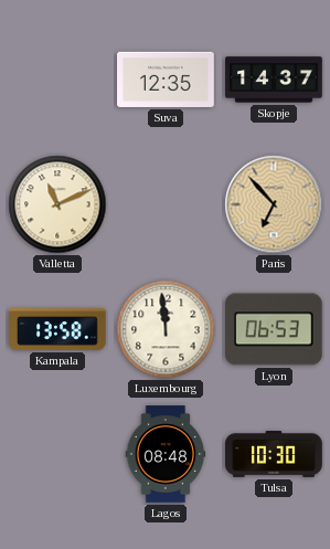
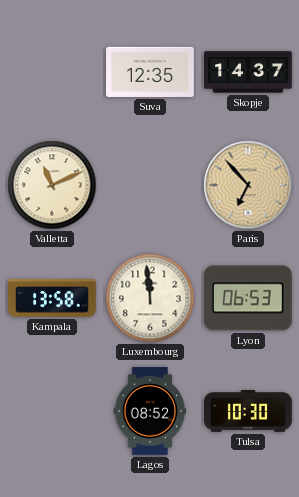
Lagos: 08:48 -> 08:52
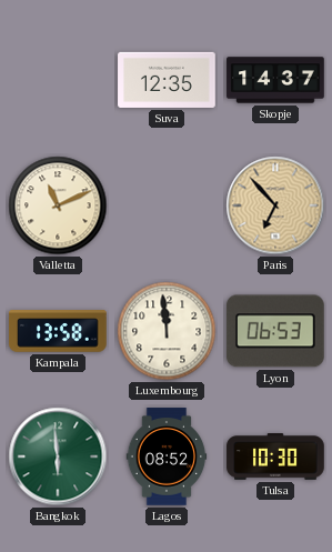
Bangkok: none -> 5:59
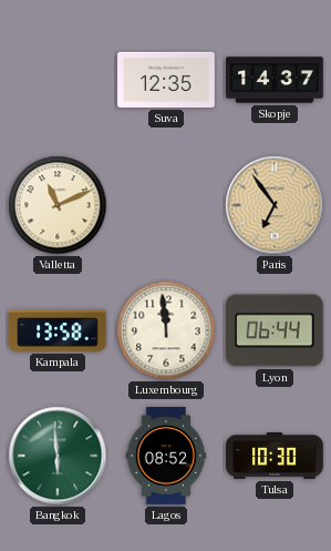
Paris: 6:53 -> 6:54
Lyon: 06:53 -> 06:44
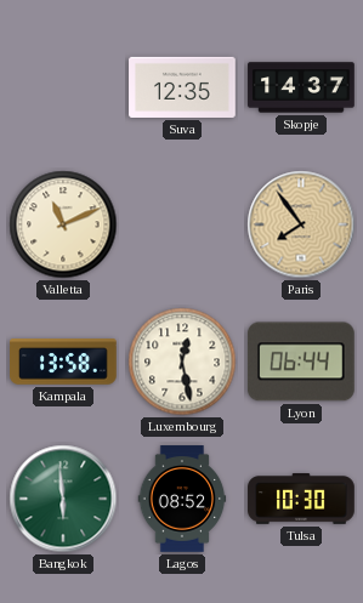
Paris: 6:54 -> 7:54
Luxembourg: 11:59 -> 12:28
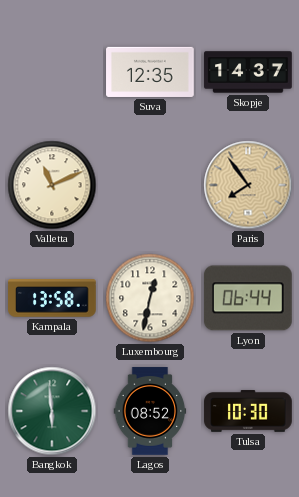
Luxembourg: 12:28 -> 12:32
